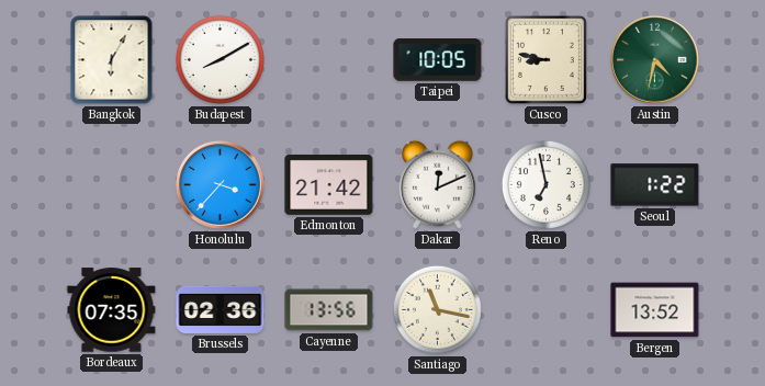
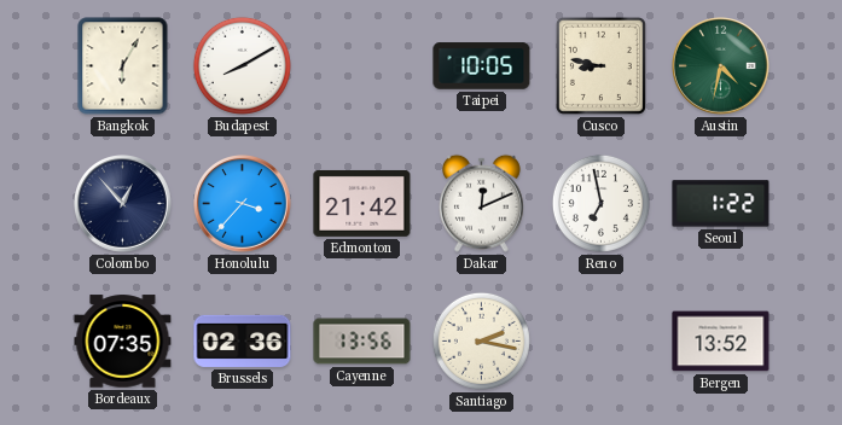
Colombo: none -> 12:53
Santiago: 11:17 -> 2:17
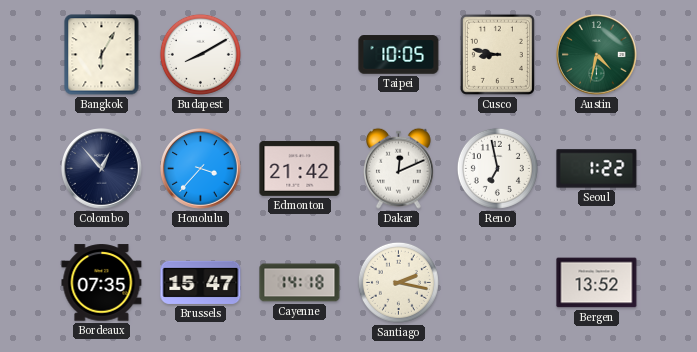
Brussels: 02:36 -> 15:47
Cayenne: 13:56 -> 14:18
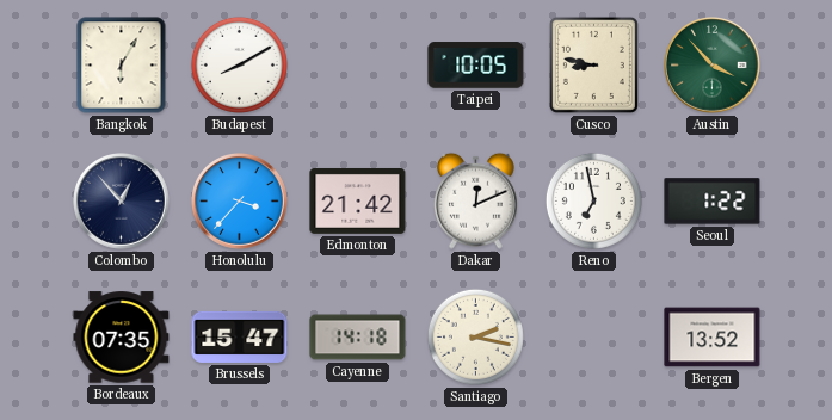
Austin: 4:32 -> 3:53
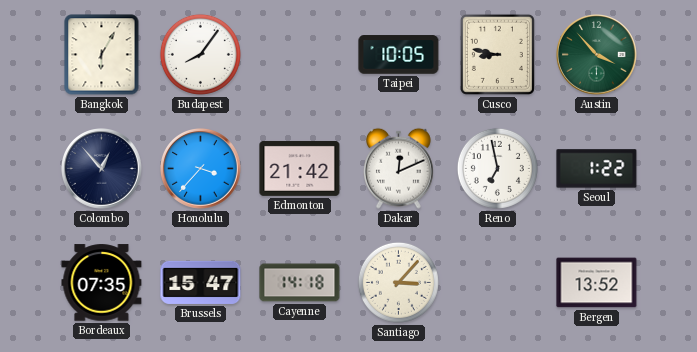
Budapest: 8:10 -> 8:06
Santiago: 2:17 -> 3:07
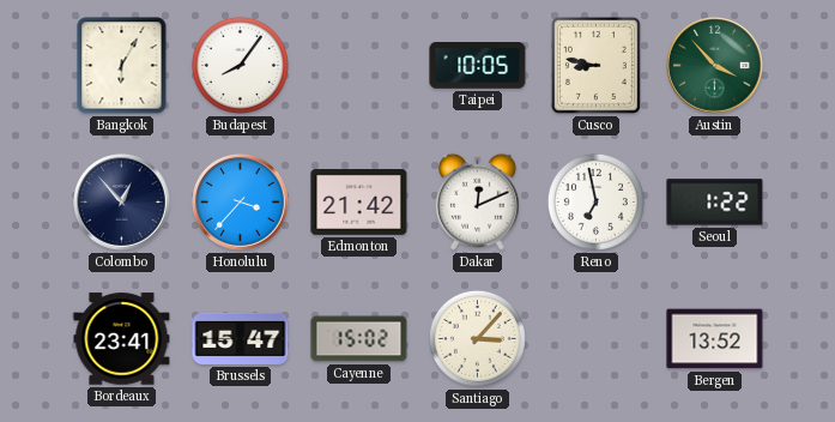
Bordeaux: 07:35 -> 23:41
Cayenne: 14:18 -> 15:02
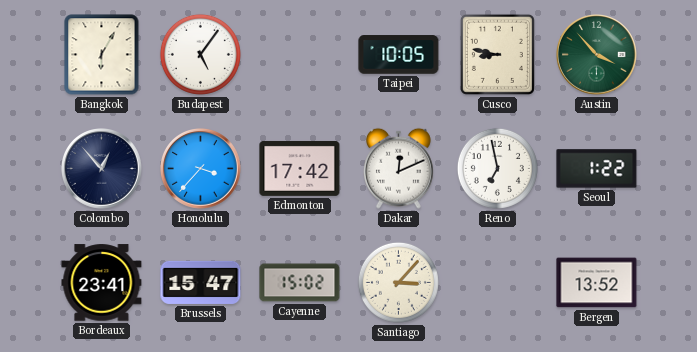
Budapest: 8:06 -> 5:06
Edmonton: 21:42 -> 17:42
